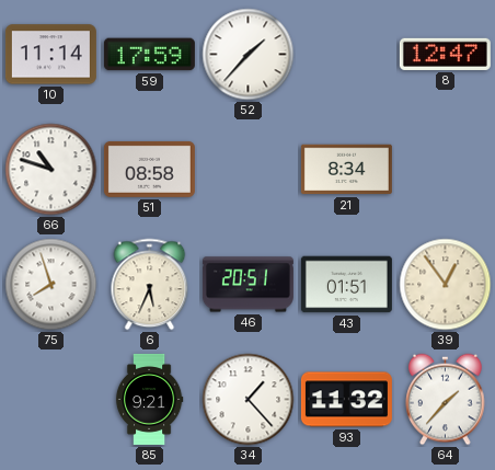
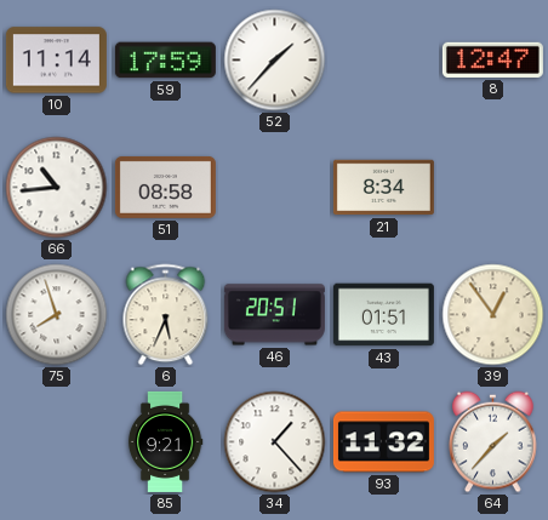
66: 10:48 -> 10:44
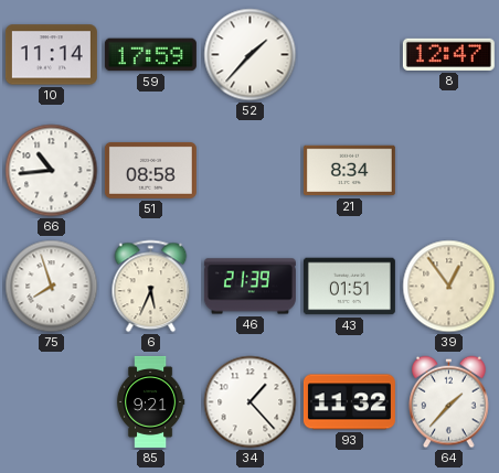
46: 20:51 -> 21:39
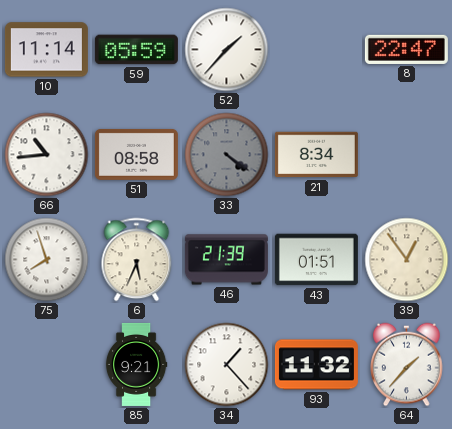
59: 17:59 -> 05:59
8: 12:47 -> 22:47
33: none -> 4:21
